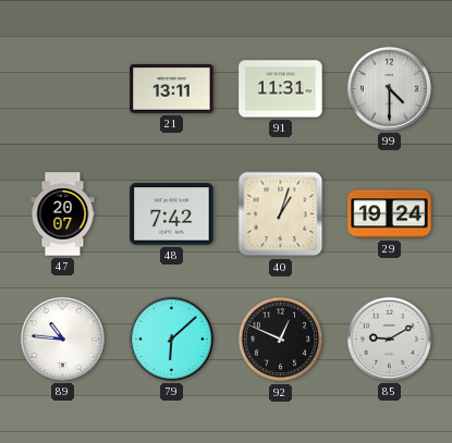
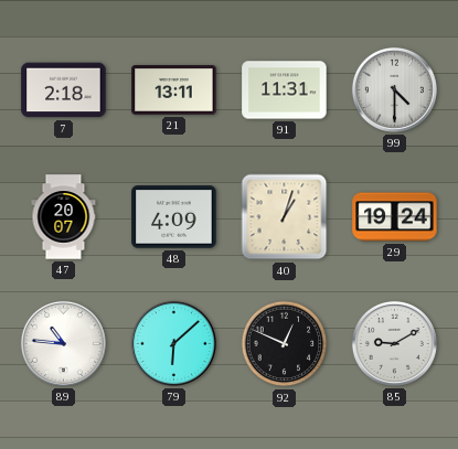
7: none -> 2:18
48: 7:42 -> 4:09
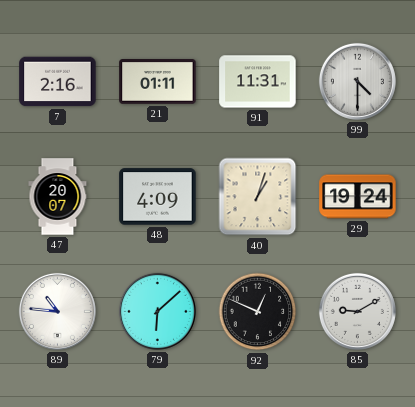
7: 2:18 -> 2:16
21: 13:11 -> 01:11
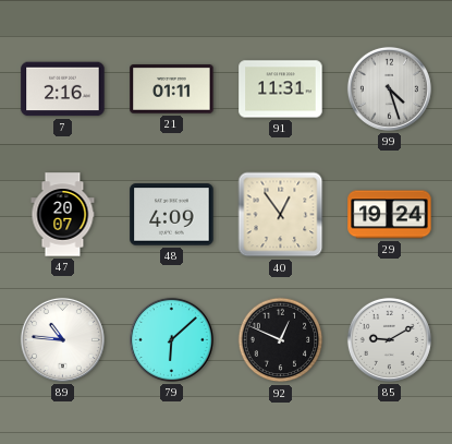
99: 4:30 -> 4:27
40: 1:03 -> 12:54
